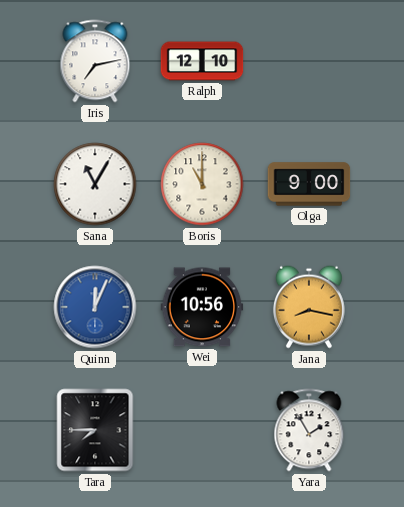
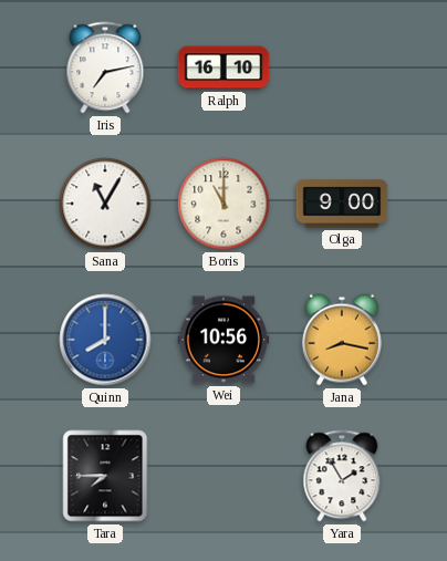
Ralph: 12:10 -> 16:10
Quinn: 12:04 -> 8:00
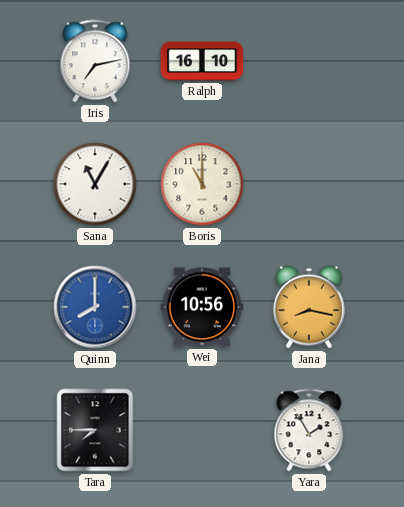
Olga: 9:00 -> none
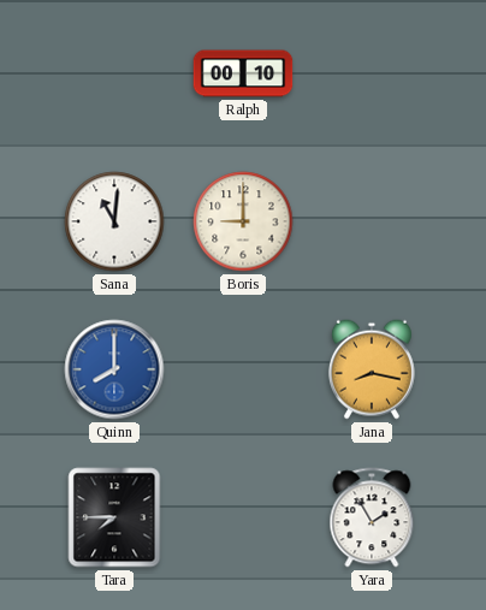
Iris: 7:13 -> none
Ralph: 16:10 -> 00:10
Sana: 11:05 -> 11:01
Boris: 11:00 -> 9:00
Wei: 10:56 -> none
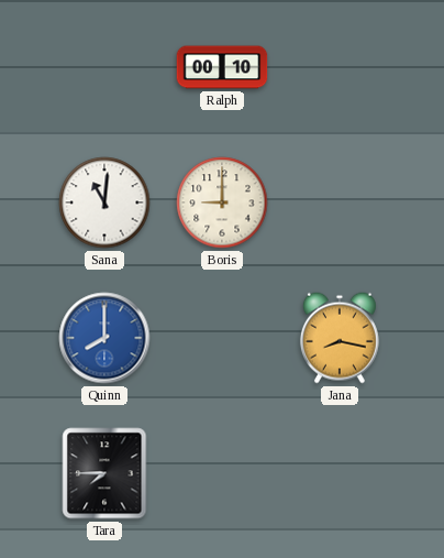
Yara: 1:55 -> none
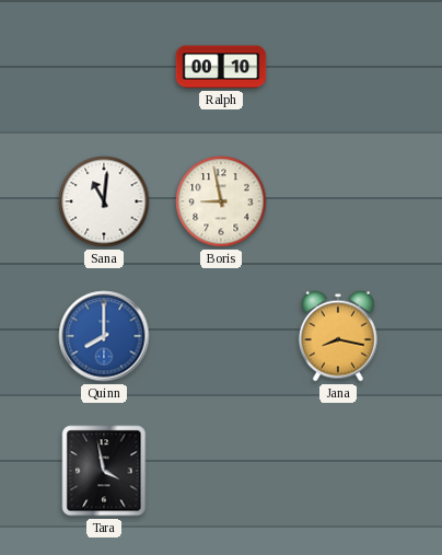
Boris: 9:00 -> 8:58
Tara: 7:45 -> 3:58
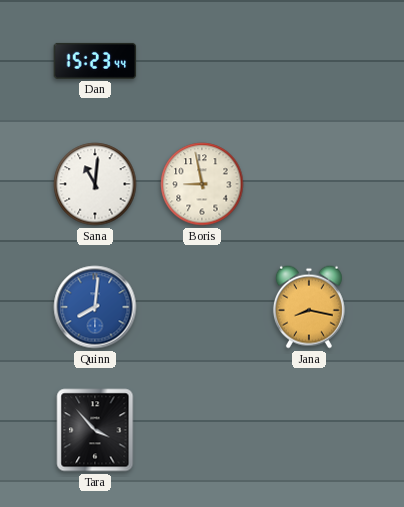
Dan: none -> 15:23
Ralph: 00:10 -> none
Quinn: 8:00 -> 8:01
Tara: 3:58 -> 3:53
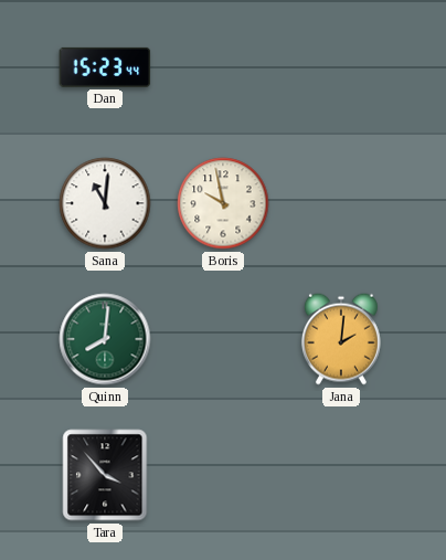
Boris: 8:58 -> 9:58
Quinn dial: blue -> green
Jana: 8:17 -> 2:01
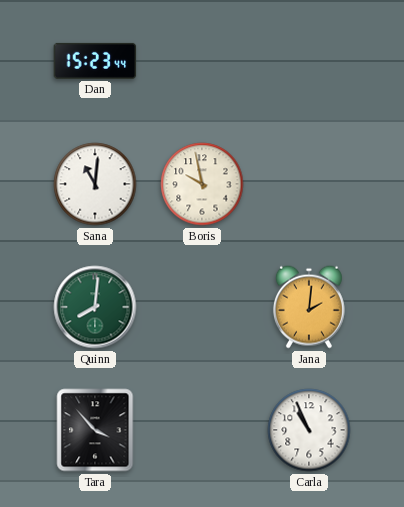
Carla: none -> 10:56
